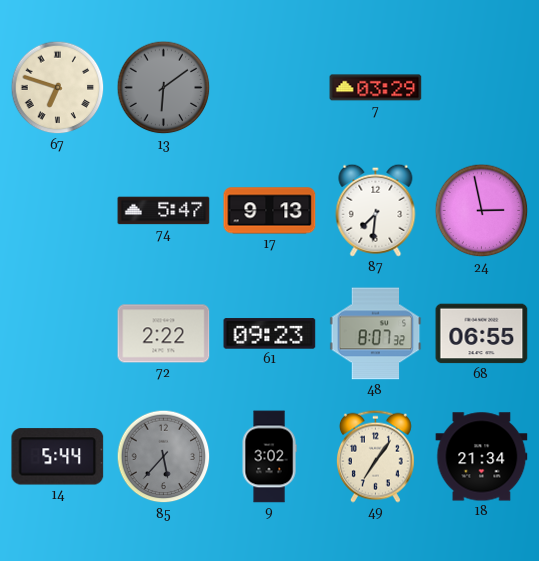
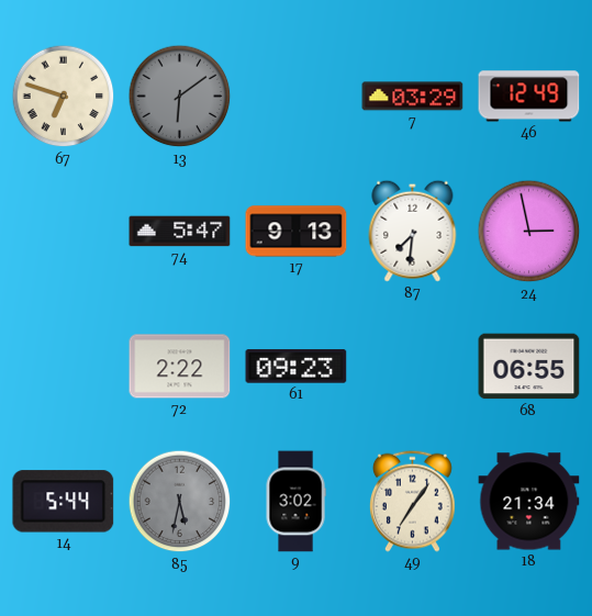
46: none -> 12:49
48: 8:07 -> none
85: 5:37 -> 5:32
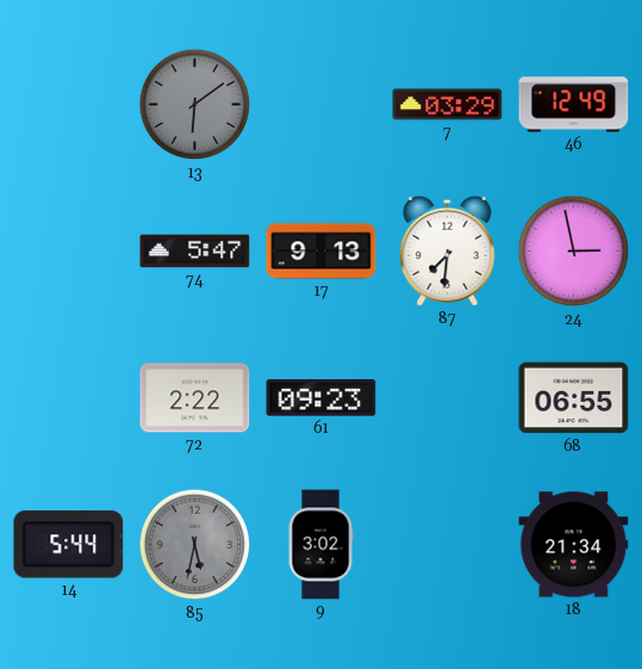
67: 6:48 -> none
49: 7:06 -> none
